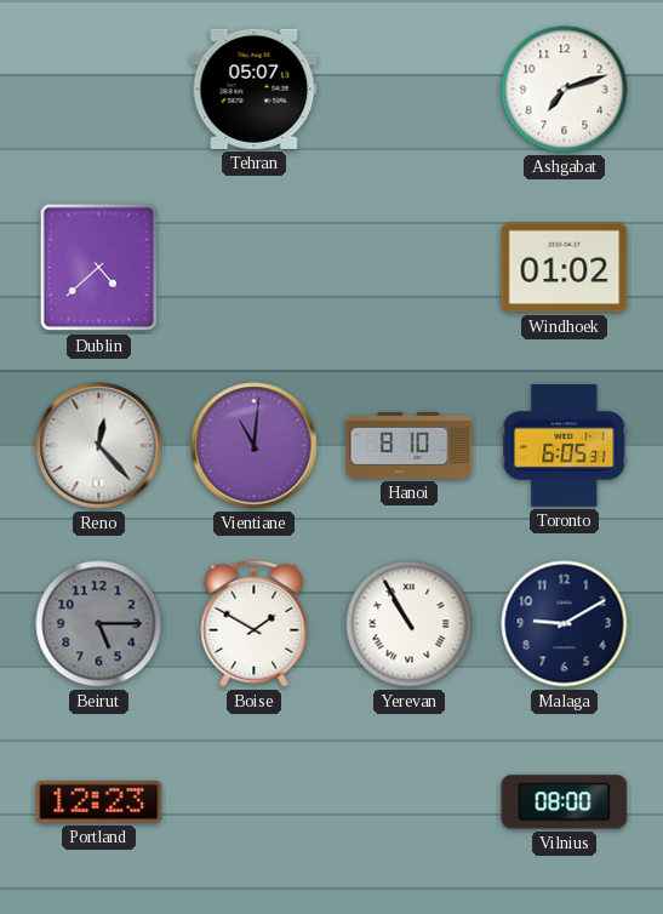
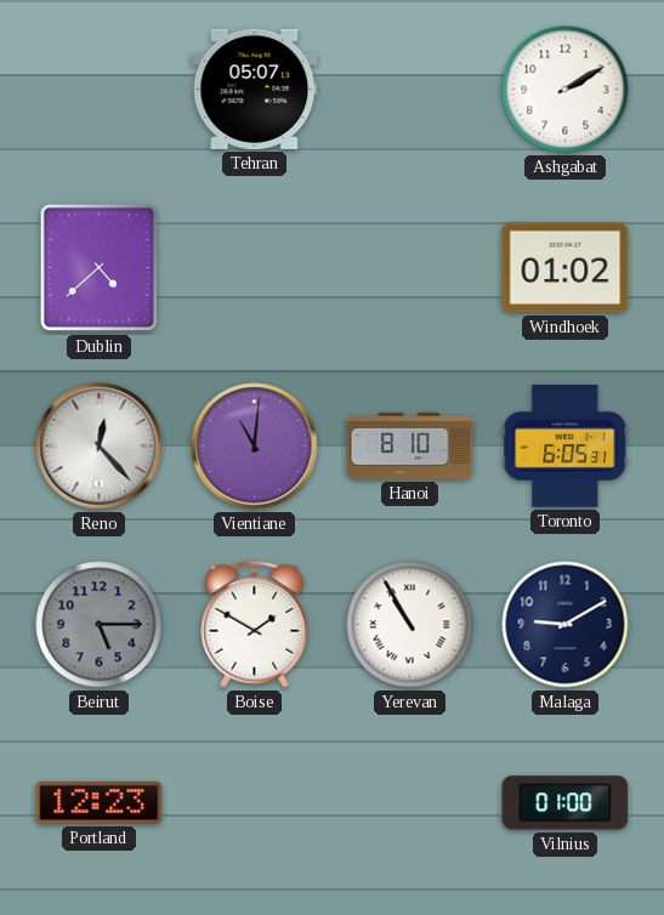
Ashgabat: 7:12 -> 2:10
Vilnius: 08:00 -> 01:00
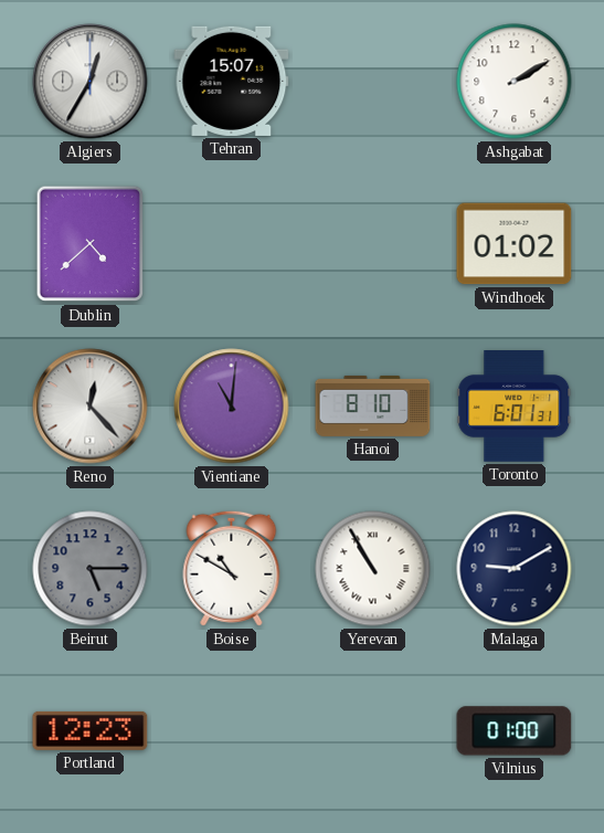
Algiers: none -> 12:35
Tehran: 05:07 -> 15:07
Toronto: 6:05 -> 6:01
Boise: 1:50 -> 10:50
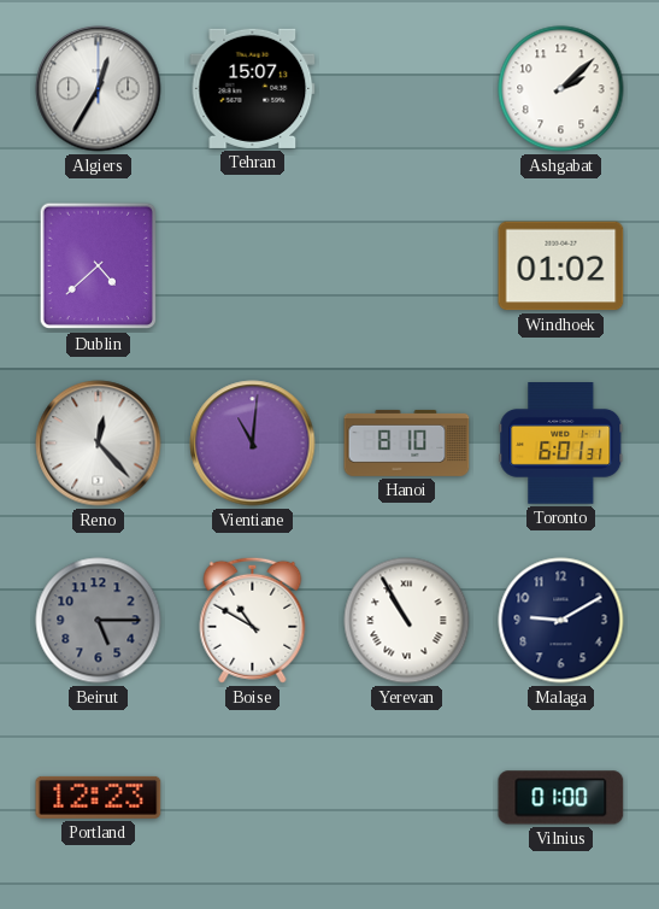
Ashgabat: 2:10 -> 2:08
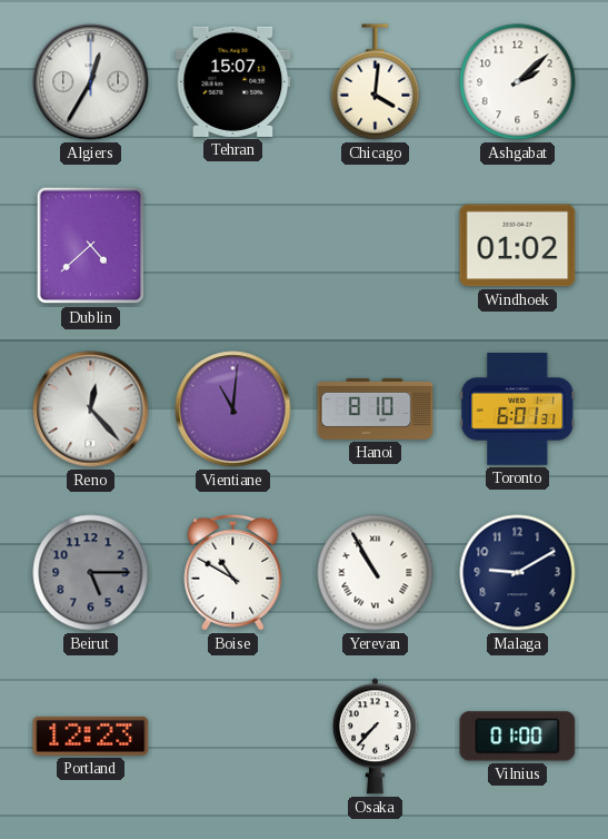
Chicago: none -> 4:01
Osaka: none -> 7:37
